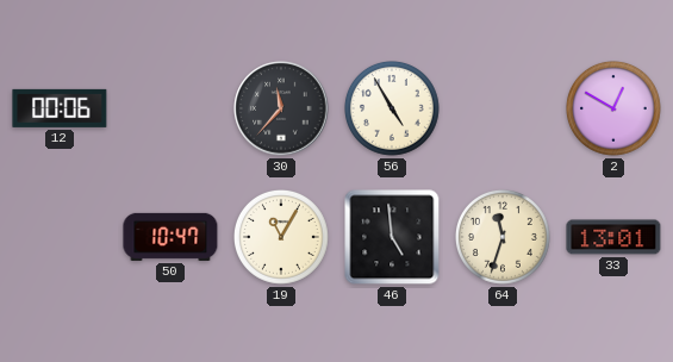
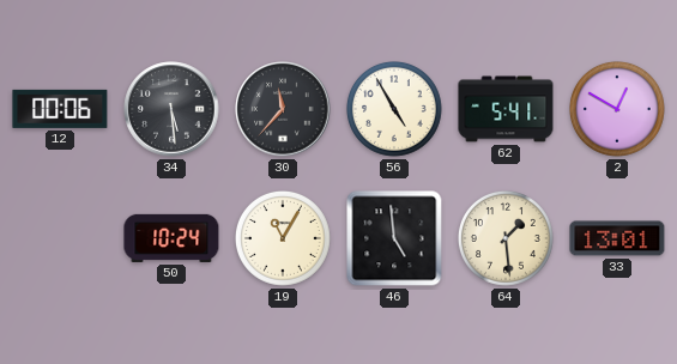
34: none -> 5:29
62: none -> 5:41
50: 10:47 -> 10:24
64: 11:33 -> 1:29
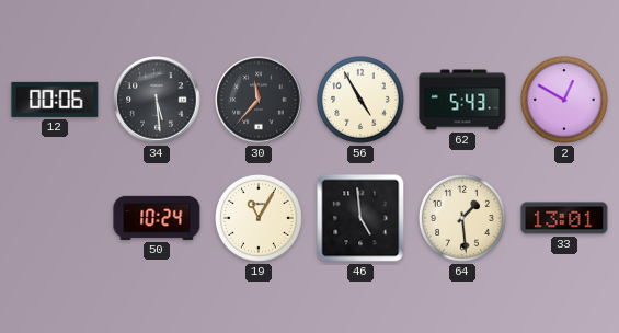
62: 5:41 -> 5:43
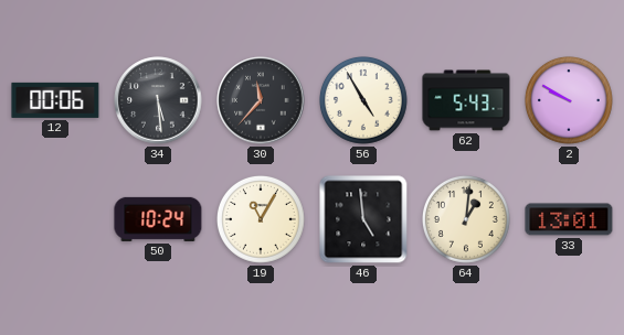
2: 12:50 -> 9:50
64: 1:29 -> 1:01
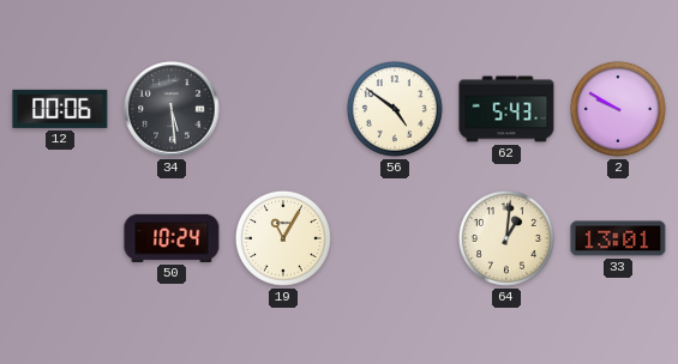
30: 11:37 -> none
56: 4:55 -> 4:51
46: 4:59 -> none
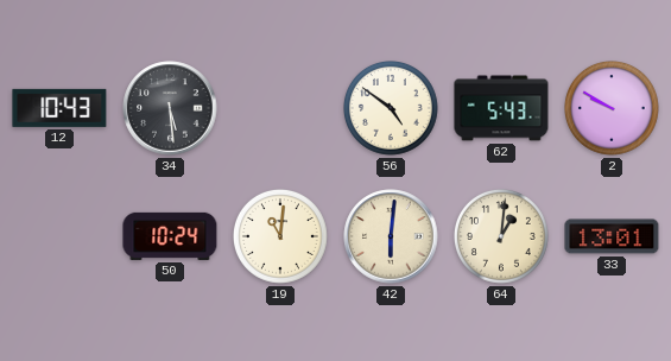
12: 00:06 -> 10:43
19: 11:05 -> 11:01
42: none -> 6:01
